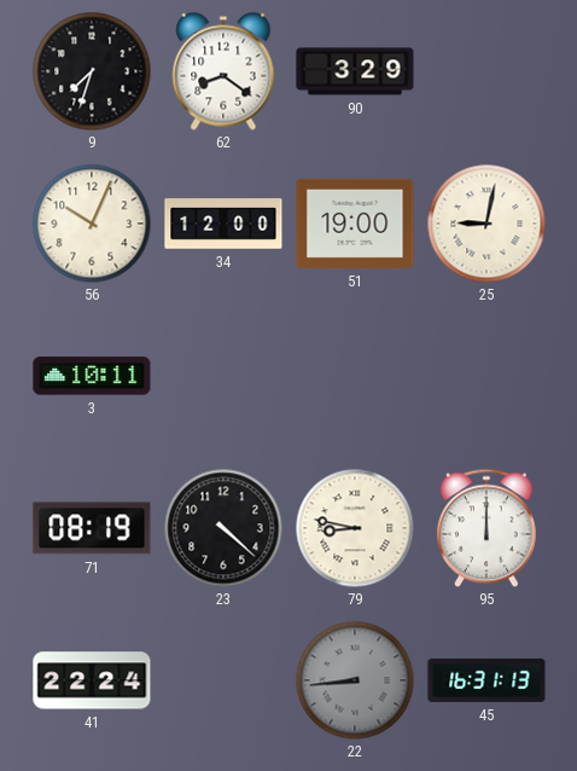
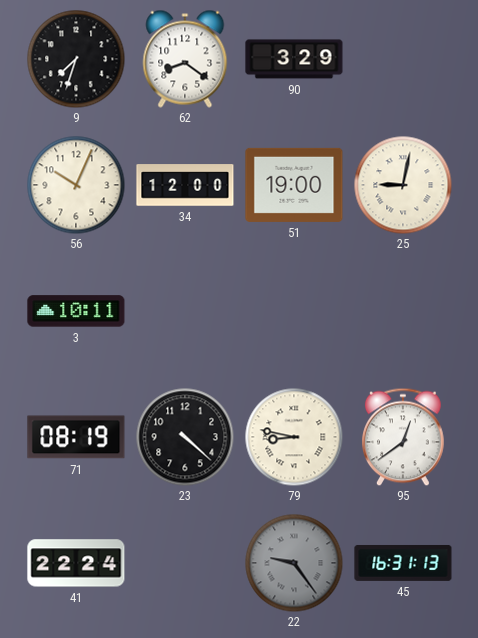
95: 12:00 -> 12:39
22: 8:44 -> 9:24
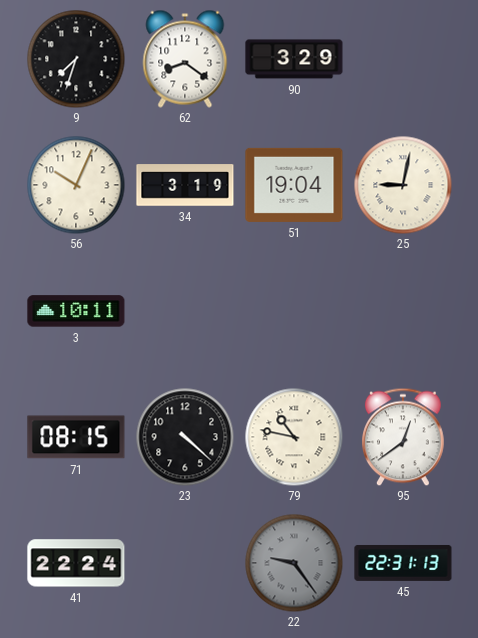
34: 12:00 -> 3:19
51: 19:00 -> 19:04
71: 08:19 -> 08:15
79: 8:47 -> 10:47
45: 16:31 -> 22:31
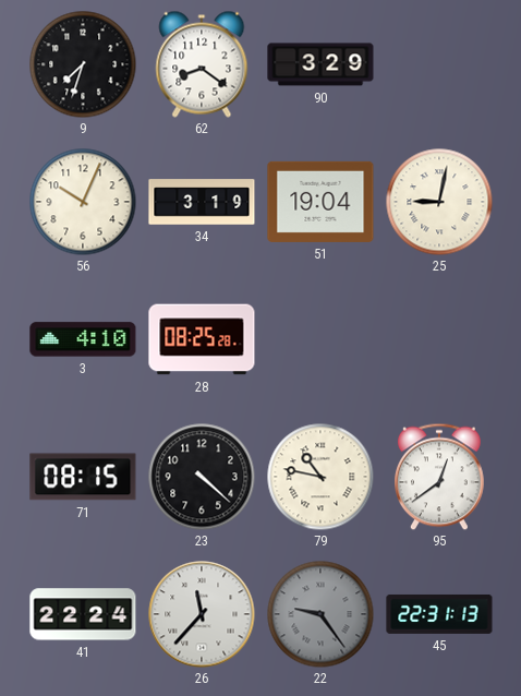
3: 10:11 -> 4:10
28: none -> 08:25
26: none -> 11:37
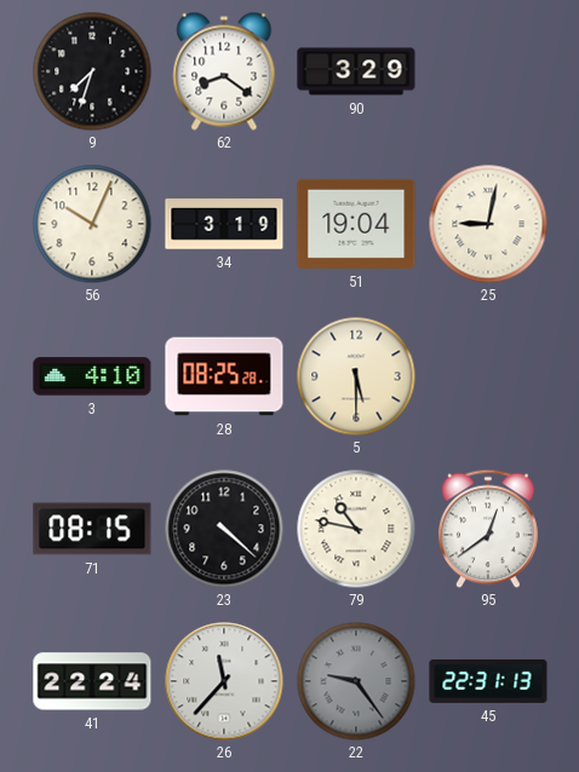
5: none -> 5:30
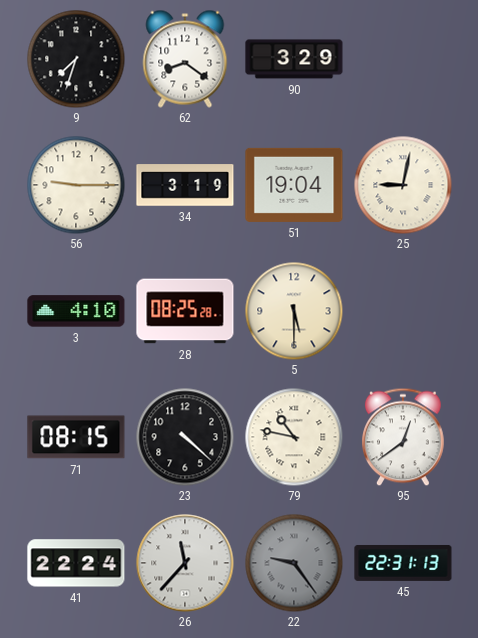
56: 10:04 -> 9:15
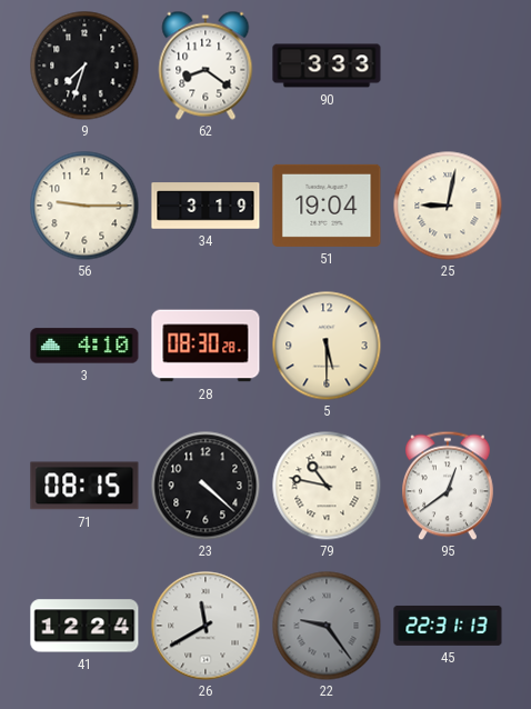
90: 3:29 -> 3:33
28: 08:25 -> 08:30
41: 22:24 -> 12:24
26: 11:37 -> 11:40
